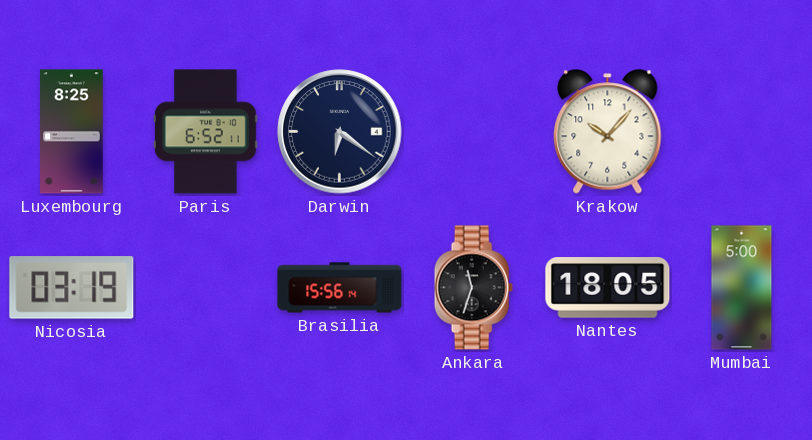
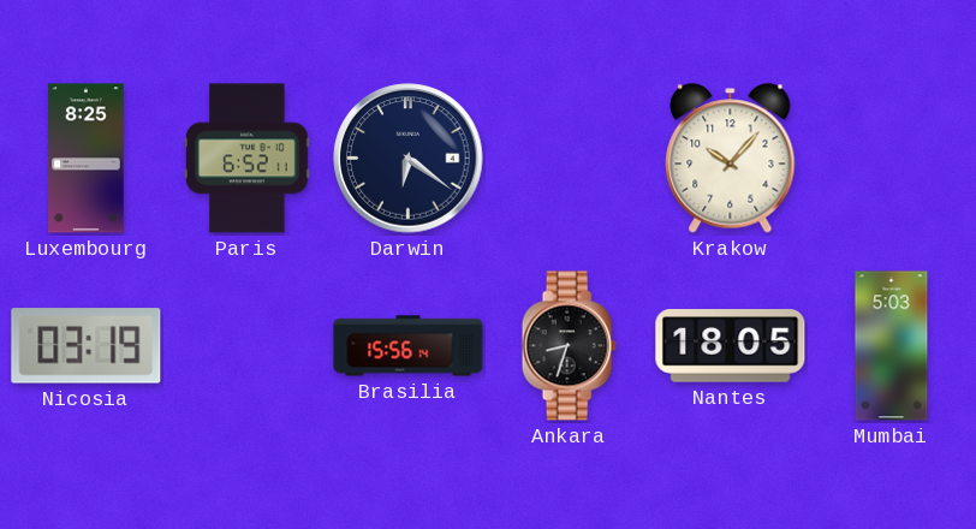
Ankara: 11:33 -> 8:33
Mumbai: 5:00 -> 5:03
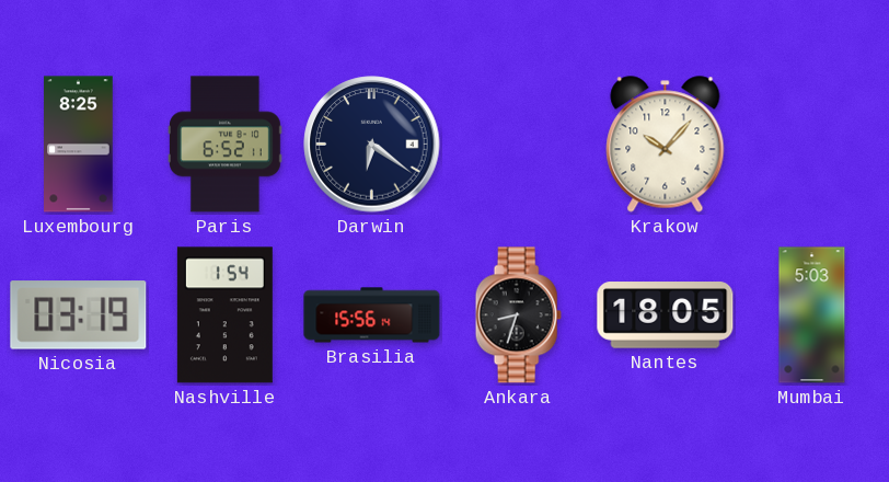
Nashville: none -> 1:54
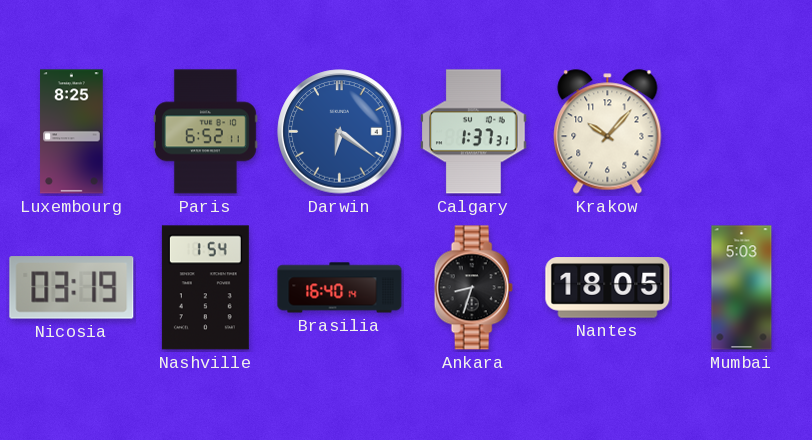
Darwin dial: navy -> blue
Calgary: none -> 1:37
Brasilia: 15:56 -> 16:40
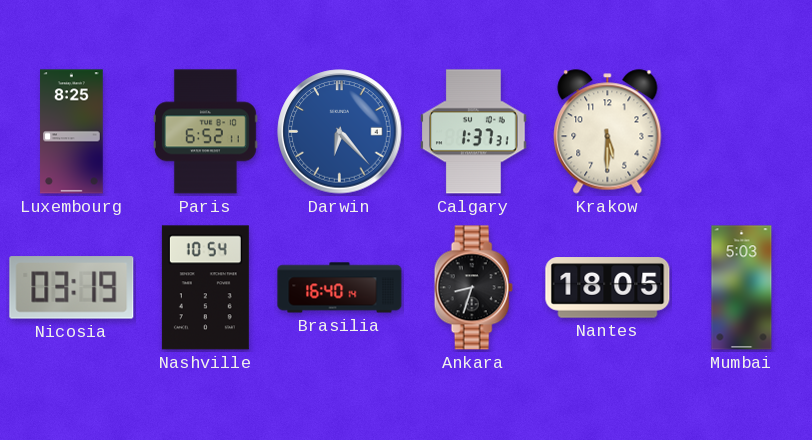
Darwin: 6:21 -> 6:23
Krakow: 10:07 -> 5:30
Nashville: 1:54 -> 10:54
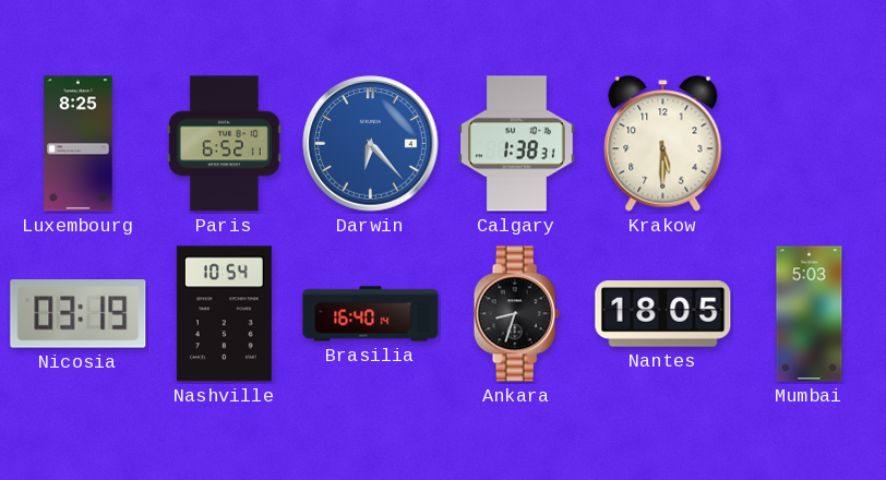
Calgary: 1:37 -> 1:38
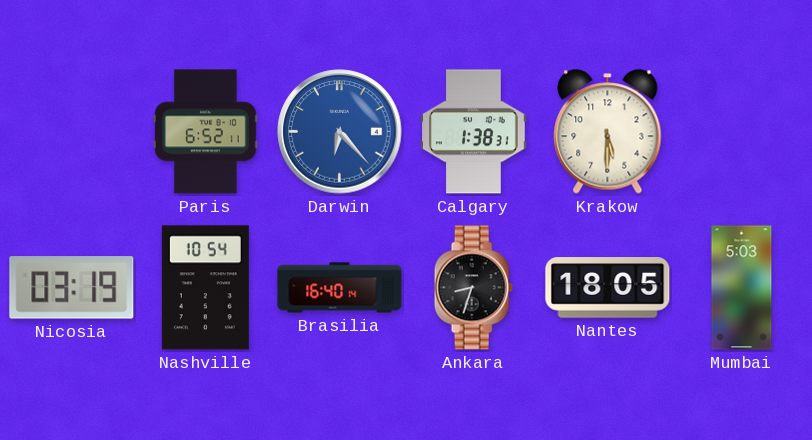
Luxembourg: 8:25 -> none
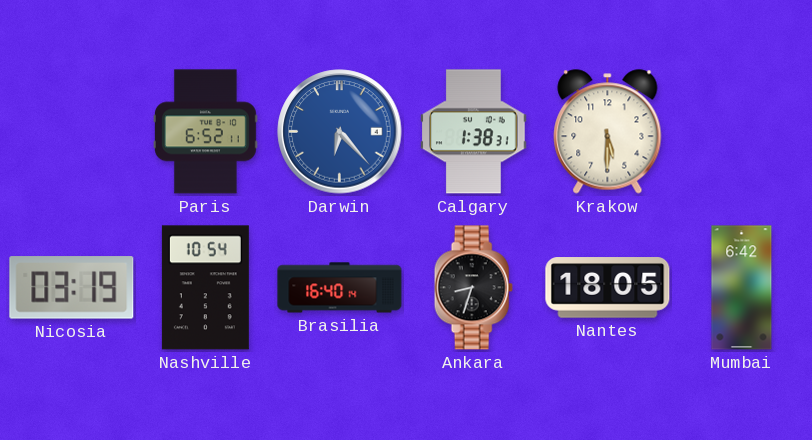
Mumbai: 5:03 -> 6:42
